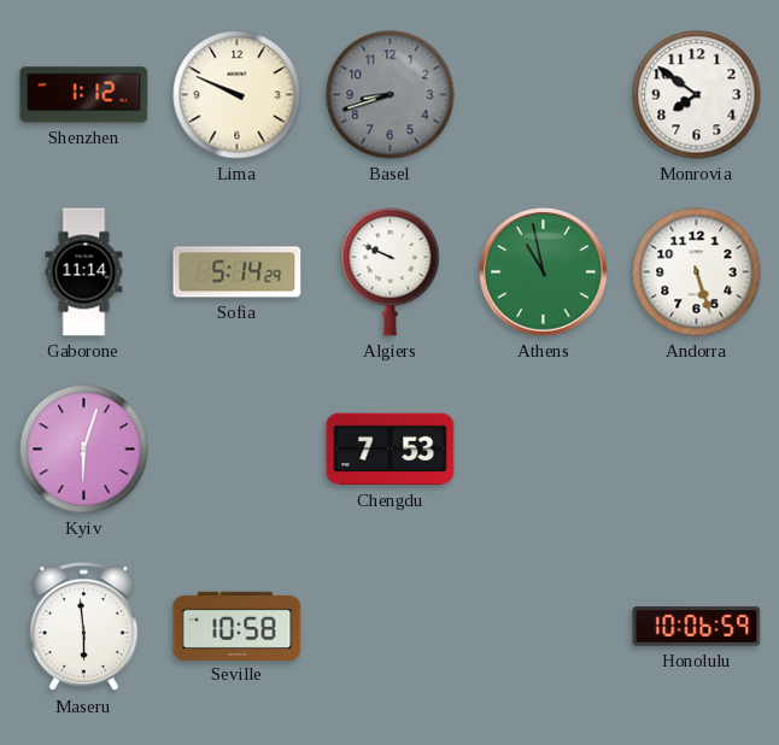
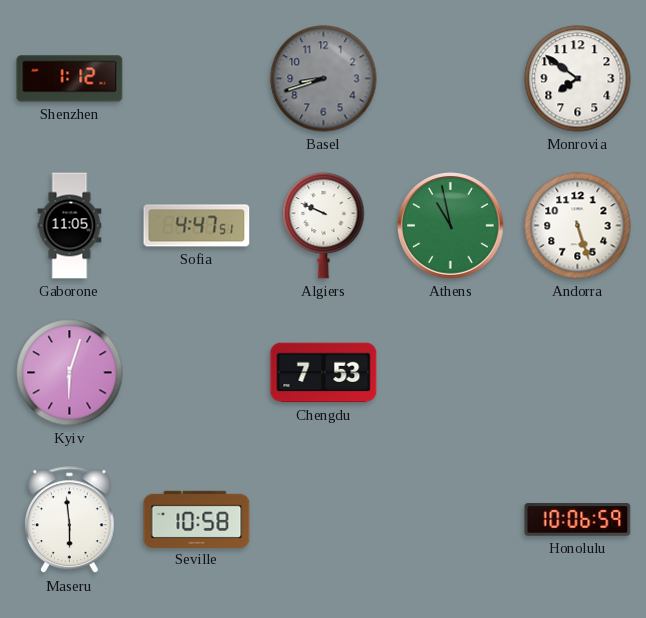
Lima: 9:49 -> none
Gaborone: 11:14 -> 11:05
Sofia: 5:14 -> 4:47
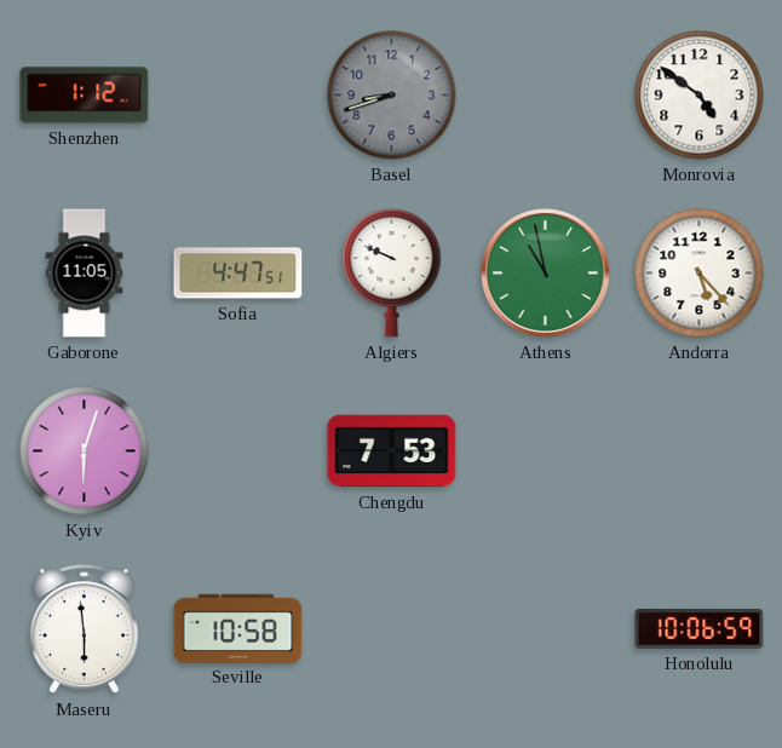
Monrovia: 7:51 -> 4:51
Andorra: 5:27 -> 5:23
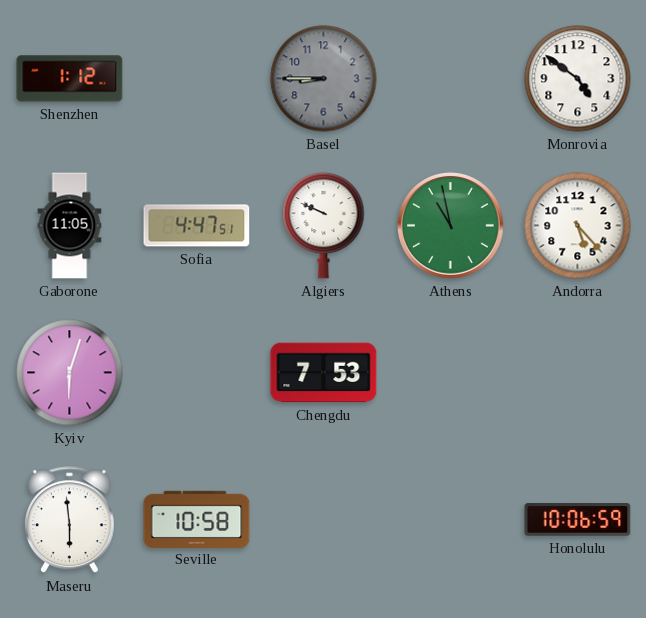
Basel: 8:42 -> 8:45
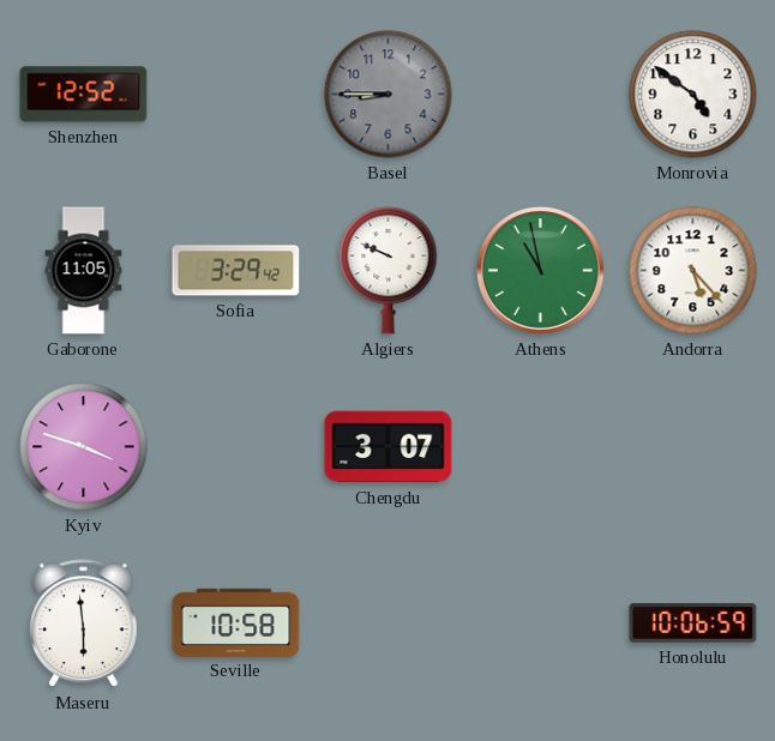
Shenzhen: 1:12 -> 12:52
Sofia: 4:47 -> 3:29
Kyiv: 6:03 -> 3:48
Chengdu: 7:53 -> 3:07
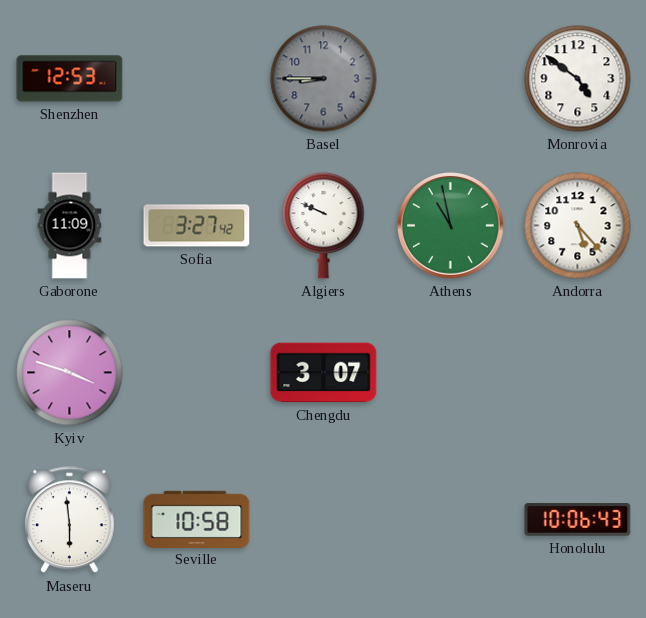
Shenzhen: 12:52 -> 12:53
Gaborone: 11:05 -> 11:09
Sofia: 3:29 -> 3:27
Honolulu: 10:06:59 -> 10:06:43
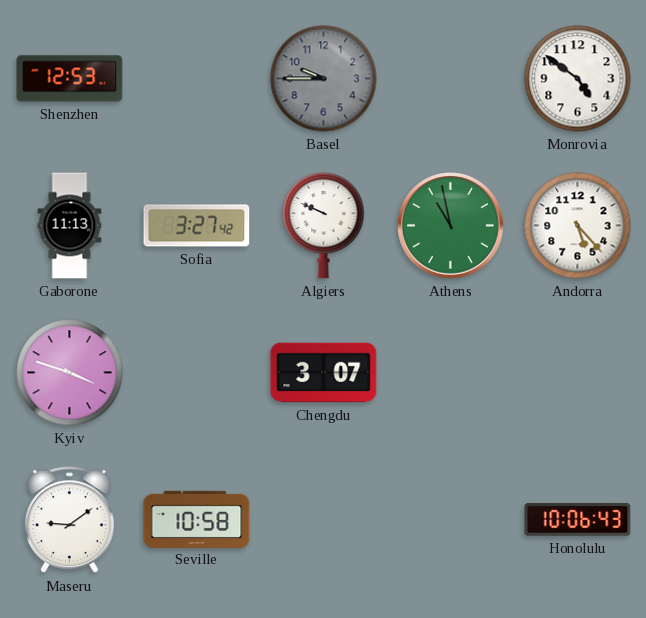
Basel: 8:45 -> 9:45
Gaborone: 11:09 -> 11:13
Maseru: 5:59 -> 9:09
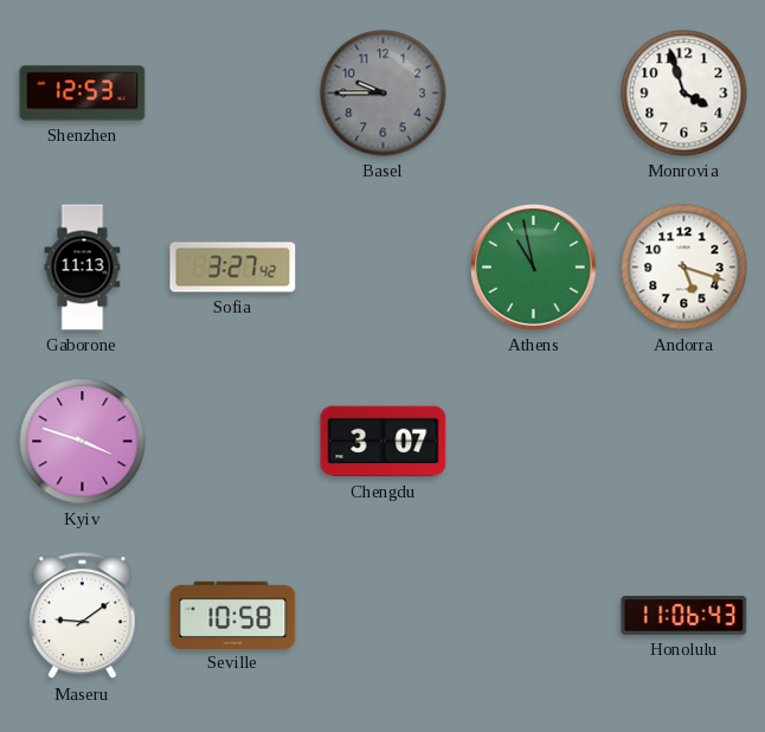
Monrovia: 4:51 -> 3:57
Algiers: 9:49 -> none
Andorra: 5:23 -> 5:18
Honolulu: 10:06 -> 11:06
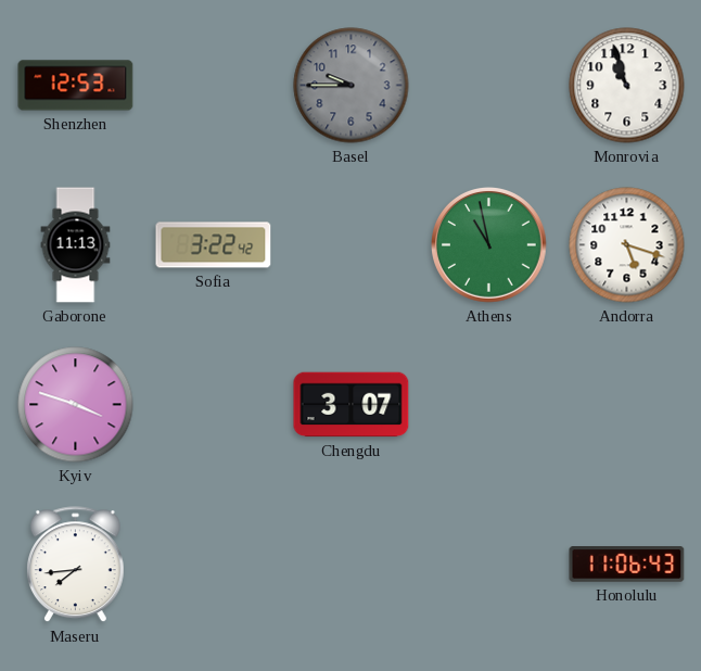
Monrovia: 3:57 -> 10:57
Sofia: 3:27 -> 3:22
Maseru: 9:09 -> 7:44
Seville: 10:58 -> none
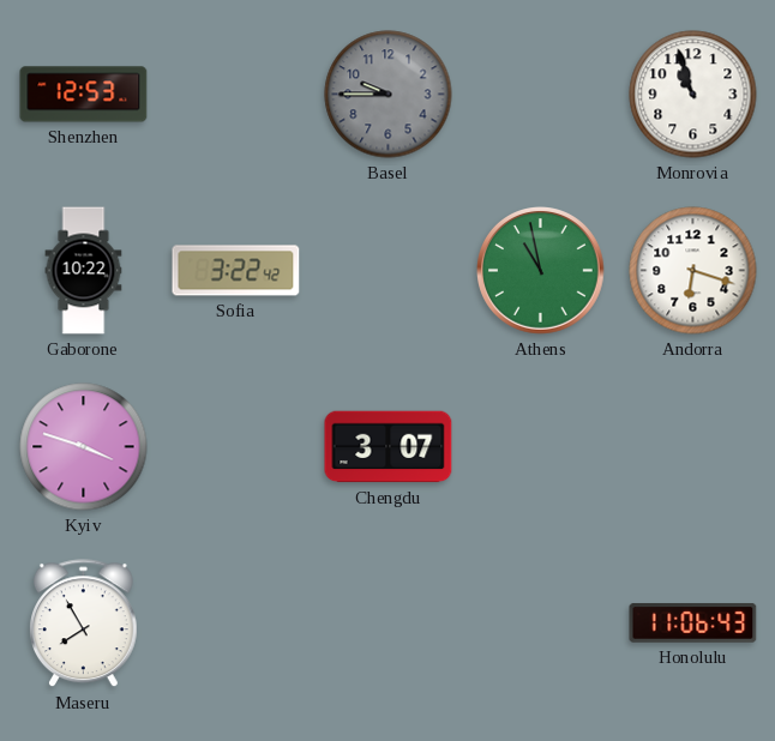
Gaborone: 11:13 -> 10:22
Andorra: 5:18 -> 6:18
Maseru: 7:44 -> 7:55
